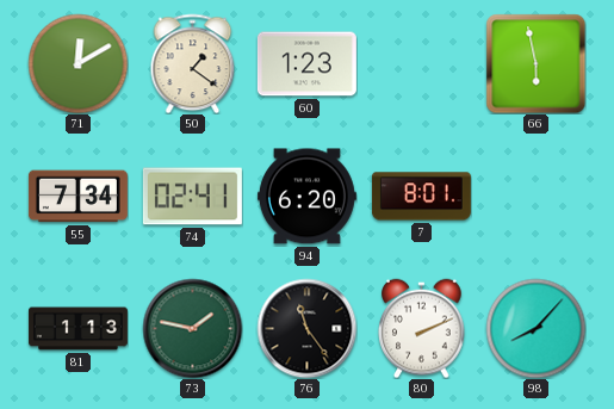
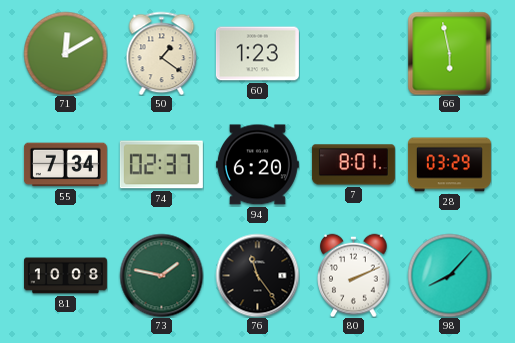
74: 02:41 -> 02:37
28: none -> 03:29
81: 1:13 -> 10:08
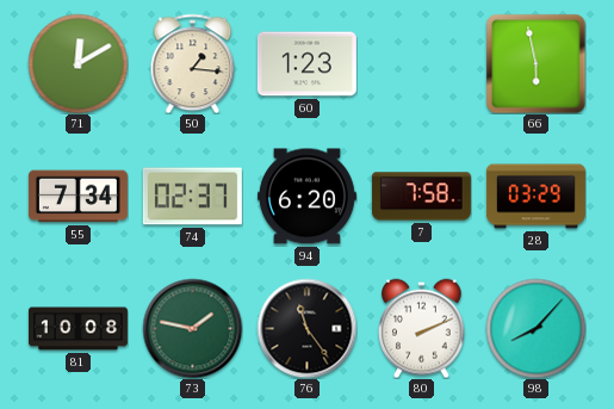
50: 1:21 -> 1:16
7: 8:01 -> 7:58
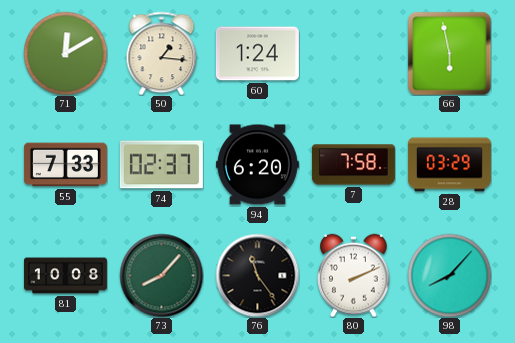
60: 1:23 -> 1:24
55: 7:34 -> 7:33
73: 1:47 -> 8:07
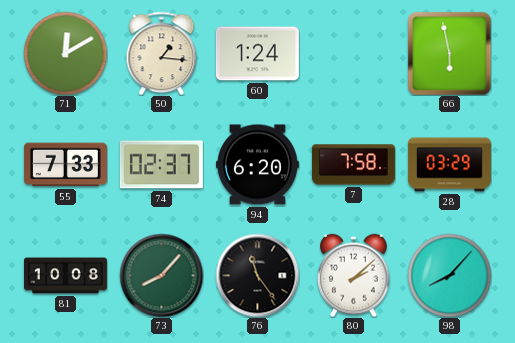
80: 2:11 -> 2:08
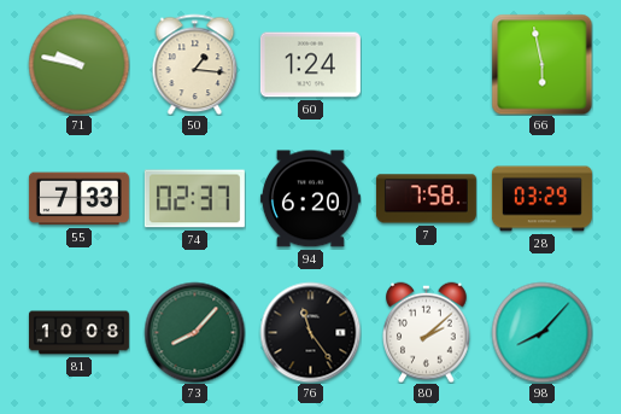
71: 12:10 -> 9:47
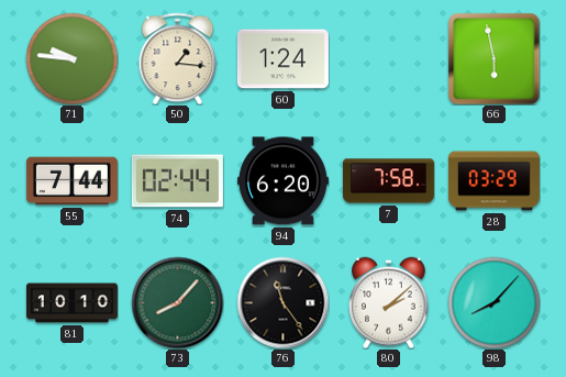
71: 9:47 -> 9:46
55: 7:33 -> 7:44
74: 02:37 -> 02:44
81: 10:08 -> 10:10
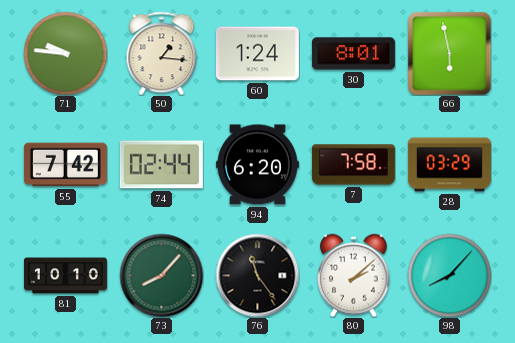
30: none -> 8:01
55: 7:44 -> 7:42
